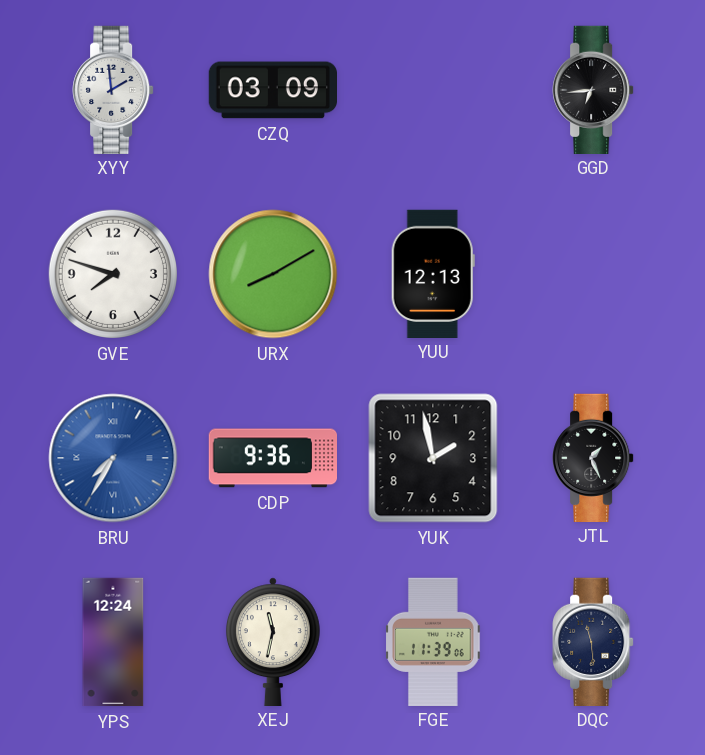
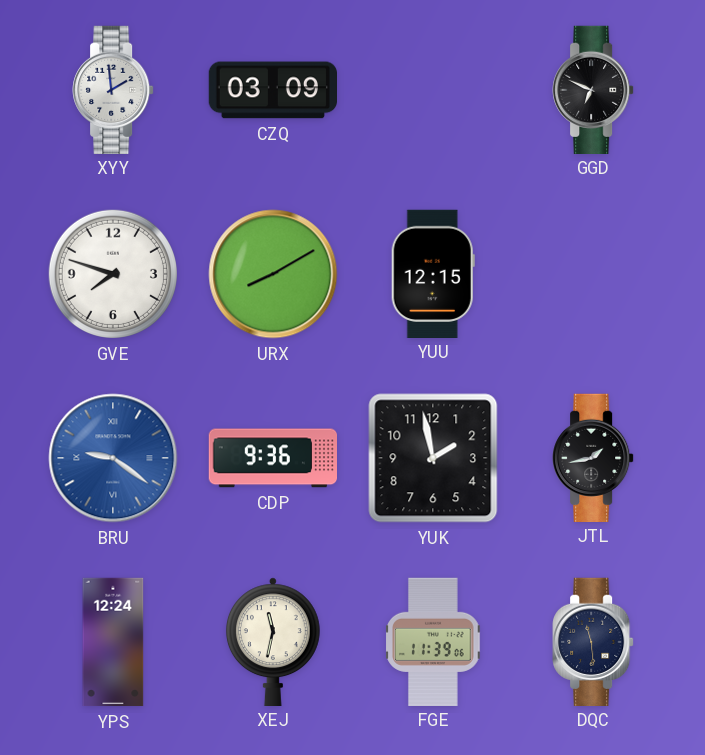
GGD: 6:44 -> 6:49
YUU: 12:13 -> 12:15
BRU: 7:35 -> 9:21
JTL: 1:26 -> 1:43
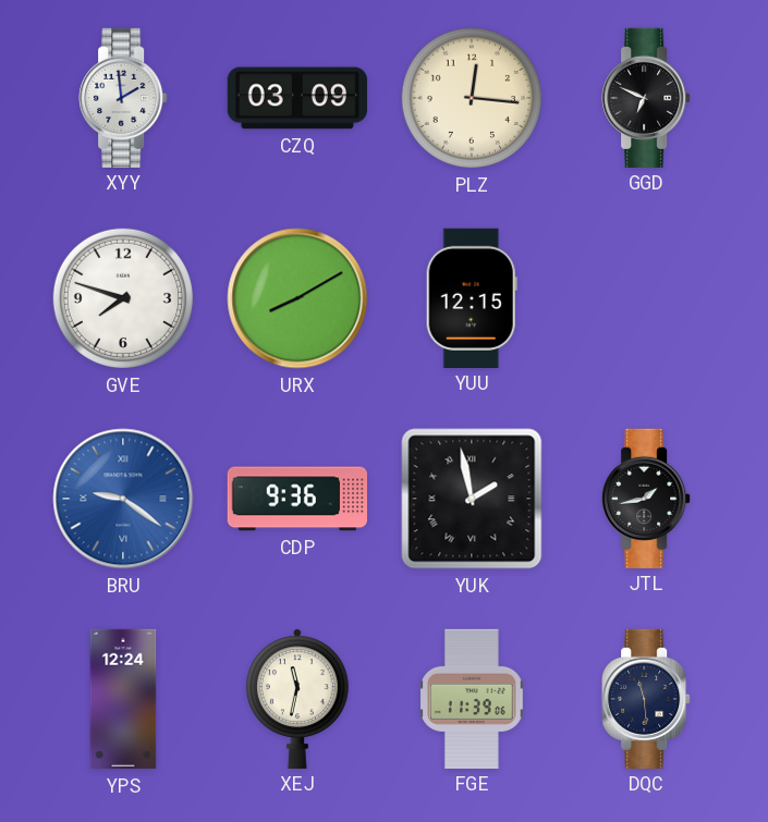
PLZ: none -> 12:16
YUK numerals: Arabic -> Roman
